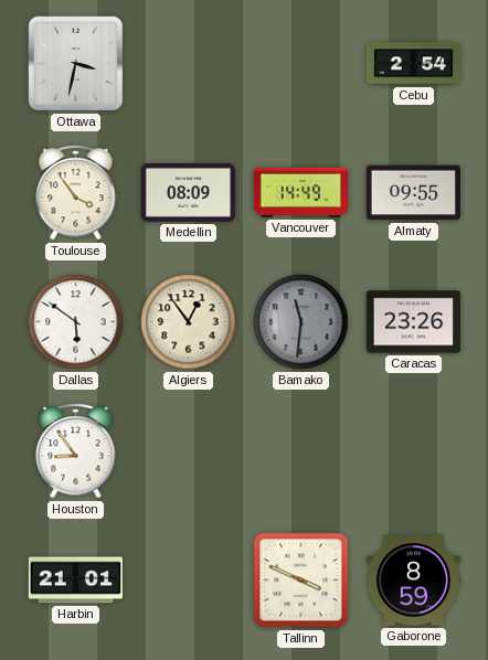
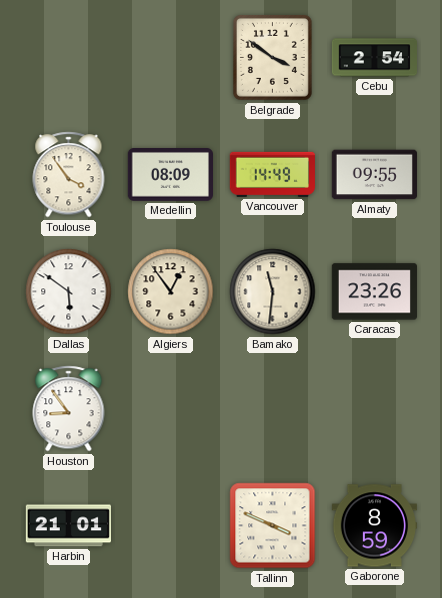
Ottawa: 3:32 -> none
Belgrade: none -> 3:51
Bamako dial: grey -> cream
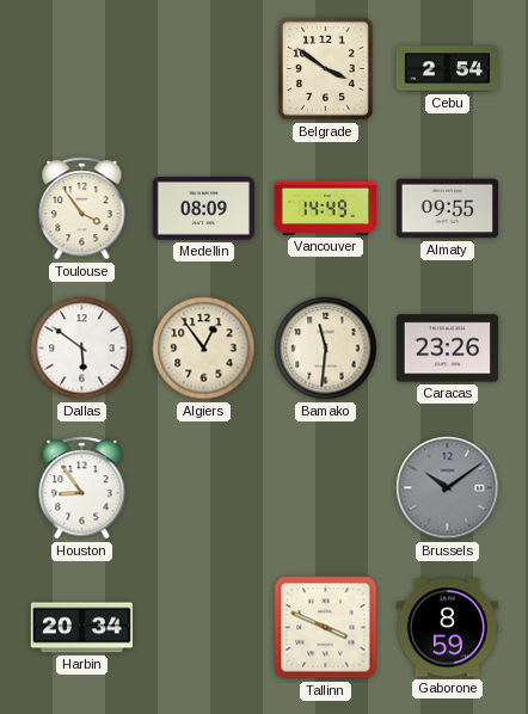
Brussels: none -> 10:09
Harbin: 21:01 -> 20:34
